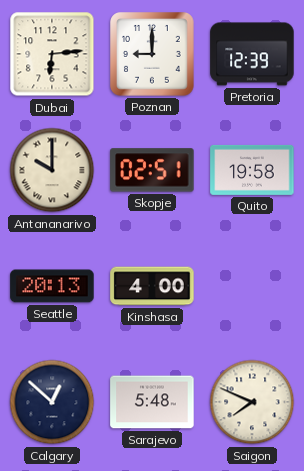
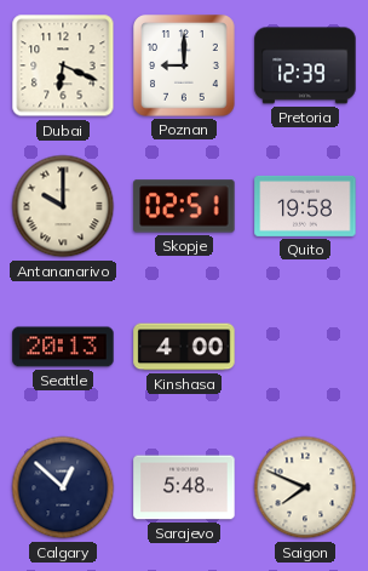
Dubai: 6:14 -> 6:19
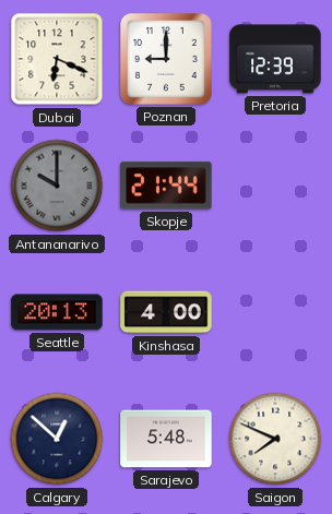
Antananarivo dial: cream -> grey
Skopje: 02:51 -> 21:44
Quito: 19:58 -> none
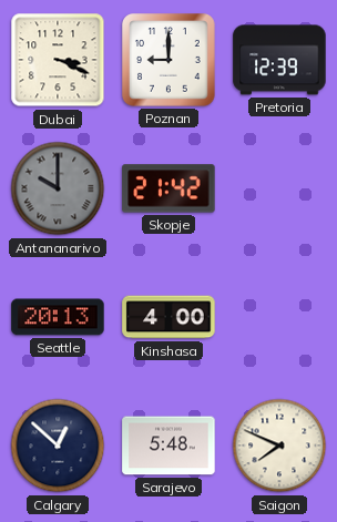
Dubai: 6:19 -> 3:19
Skopje: 21:44 -> 21:42
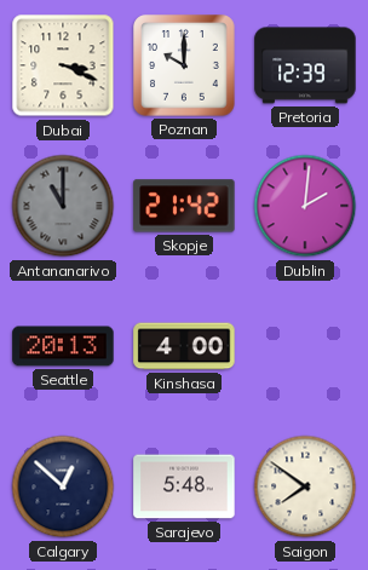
Poznan: 9:00 -> 10:00
Antananarivo: 10:00 -> 11:00
Dublin: none -> 2:01
Saigon: 7:49 -> 7:51
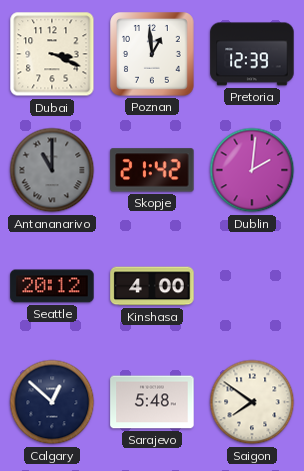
Poznan: 10:00 -> 12:59
Seattle: 20:13 -> 20:12
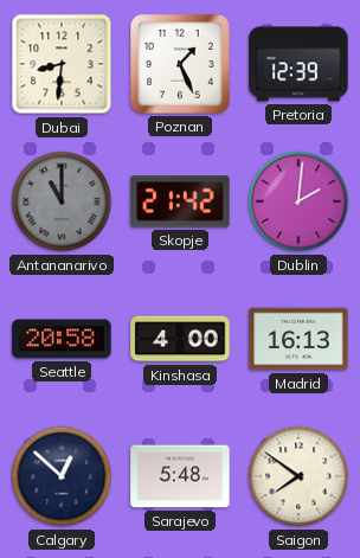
Dubai: 3:19 -> 8:31
Poznan: 12:59 -> 1:26
Seattle: 20:12 -> 20:58
Madrid: none -> 16:13
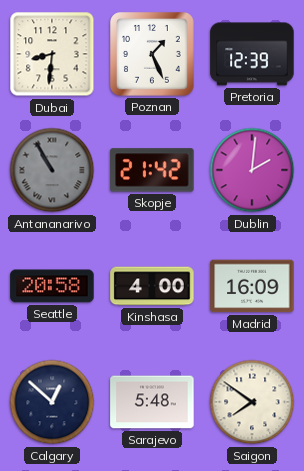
Antananarivo: 11:00 -> 10:55
Madrid: 16:13 -> 16:09
